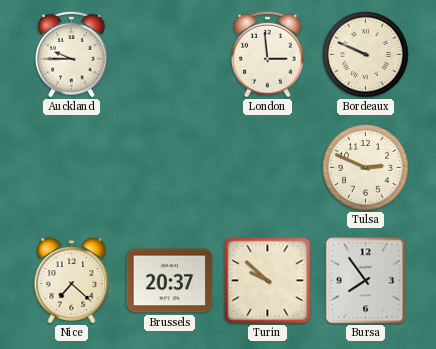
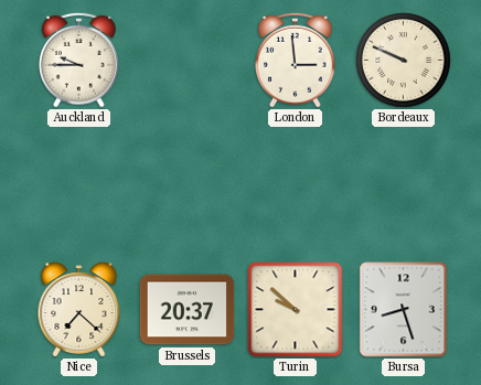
Tulsa: 2:49 -> none
Bursa: 7:54 -> 8:27
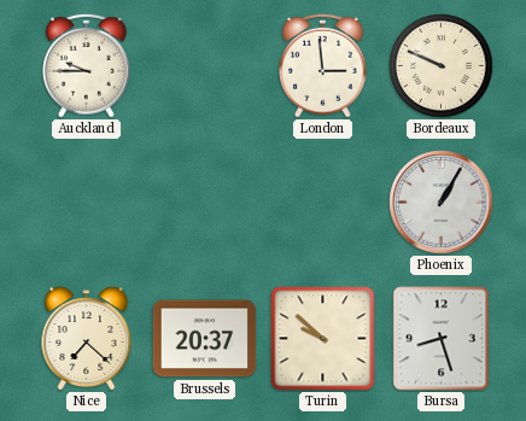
Phoenix: none -> 1:05
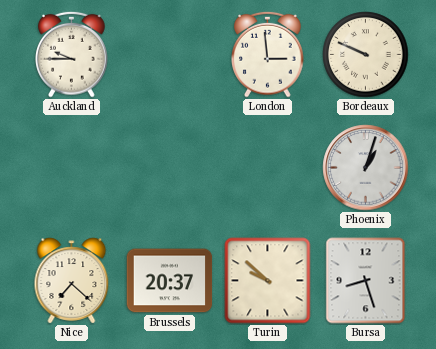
Phoenix: 1:05 -> 1:03
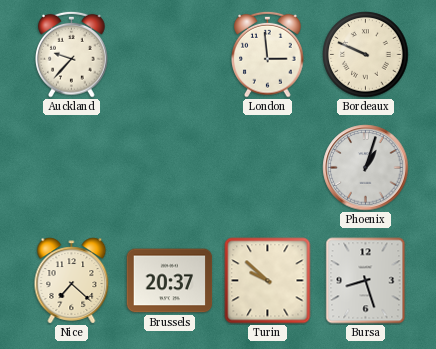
Auckland: 9:45 -> 9:37
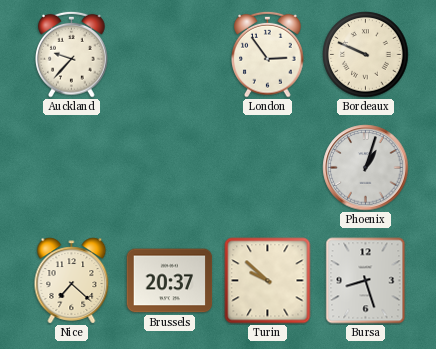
London: 2:59 -> 2:54
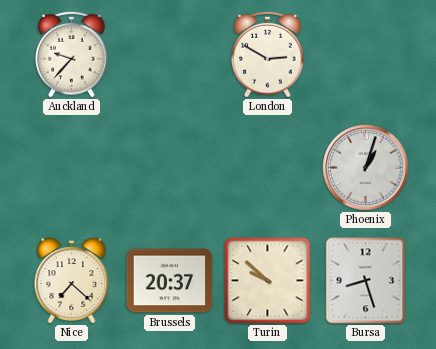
London: 2:54 -> 2:50
Bordeaux: 9:49 -> none
